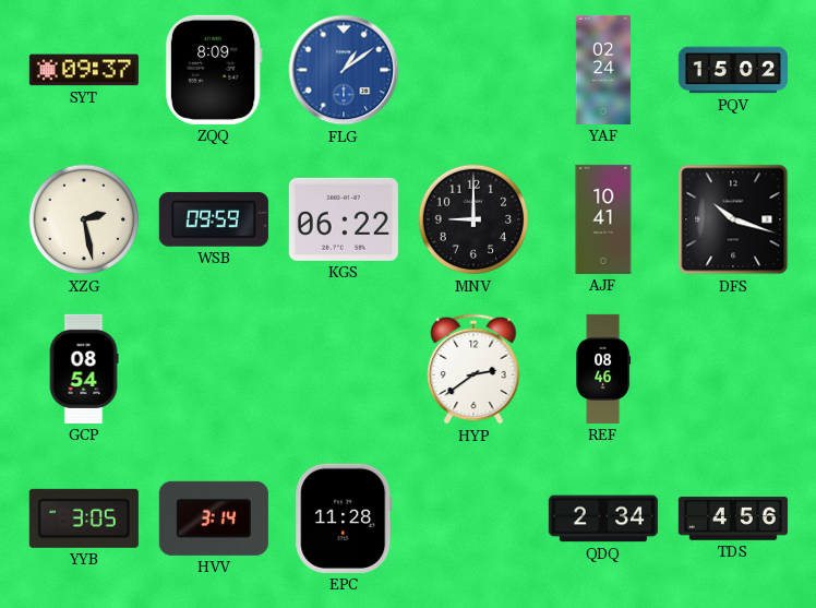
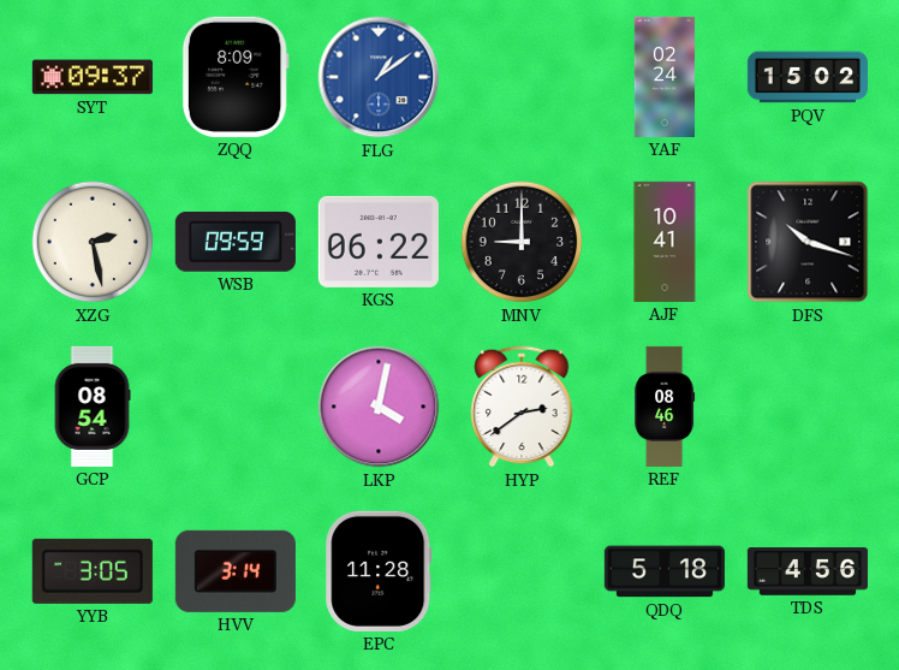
LKP: none -> 4:02
QDQ: 2:34 -> 5:18
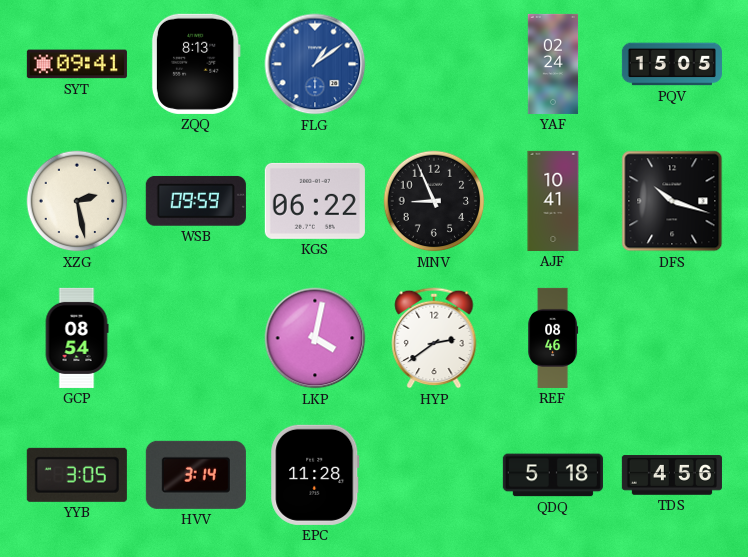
SYT: 09:37 -> 09:41
ZQQ: 8:09 -> 8:13
PQV: 15:02 -> 15:05
MNV: 9:00 -> 8:56
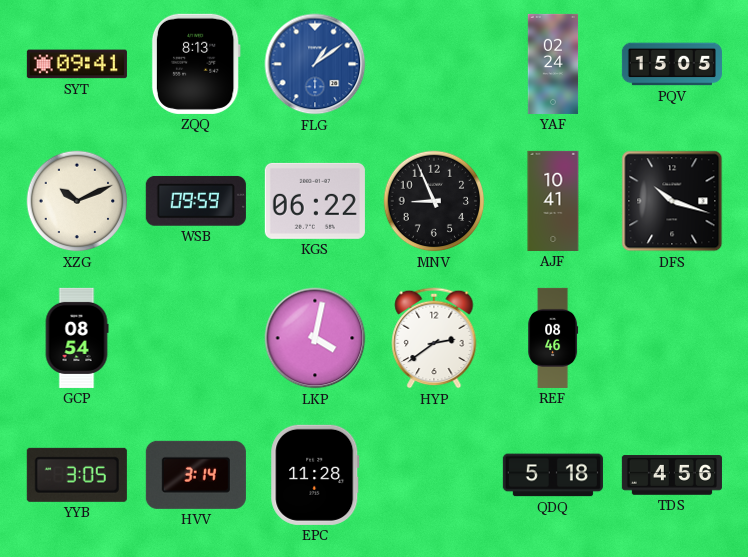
XZG: 2:28 -> 10:11
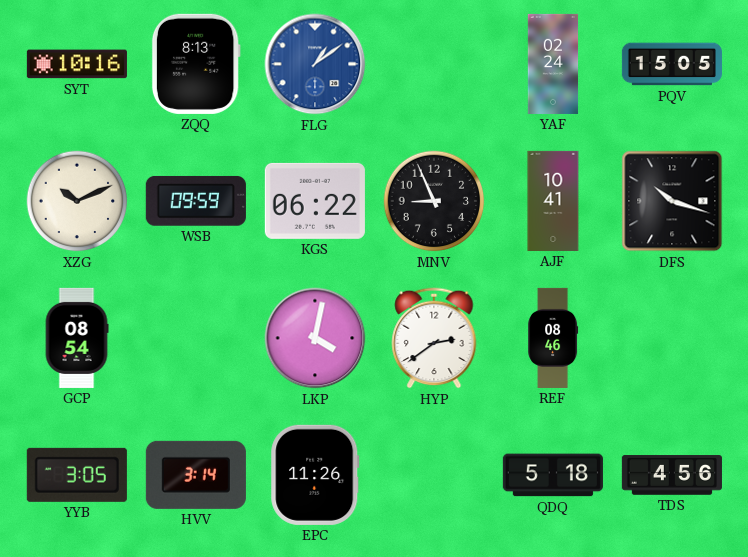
SYT: 09:41 -> 10:16
EPC: 11:28 -> 11:26
